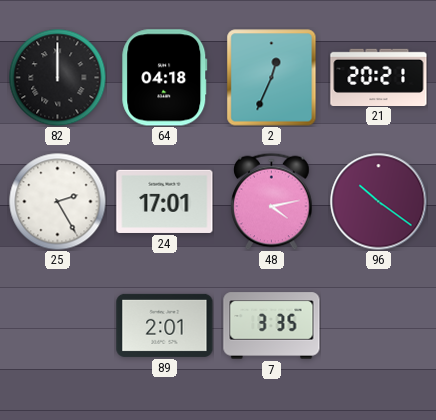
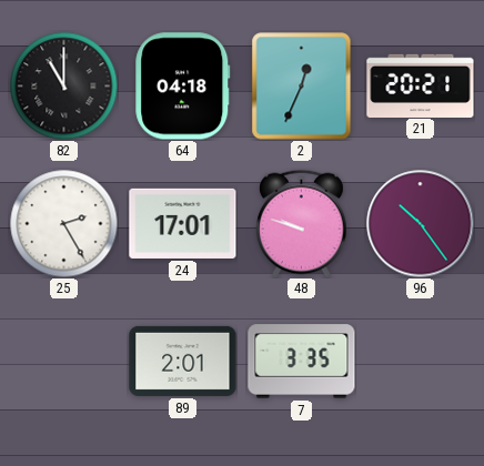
82: 12:00 -> 11:00
48: 4:13 -> 9:48
96: 10:21 -> 10:24
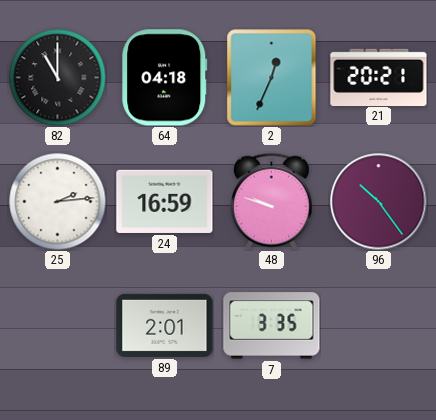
25: 2:25 -> 2:14
24: 17:01 -> 16:59
